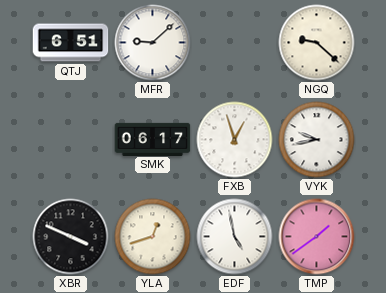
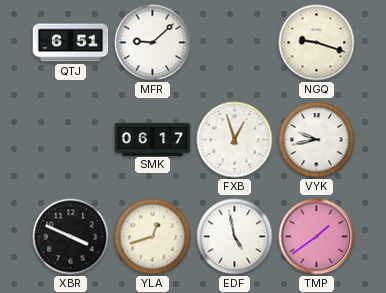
NGQ: 9:22 -> 9:18
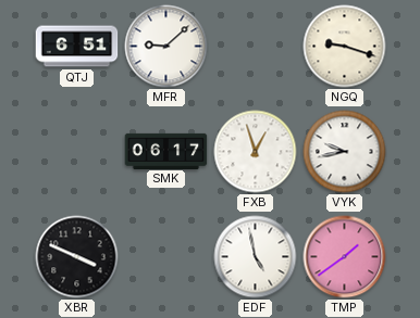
YLA: 12:42 -> none
